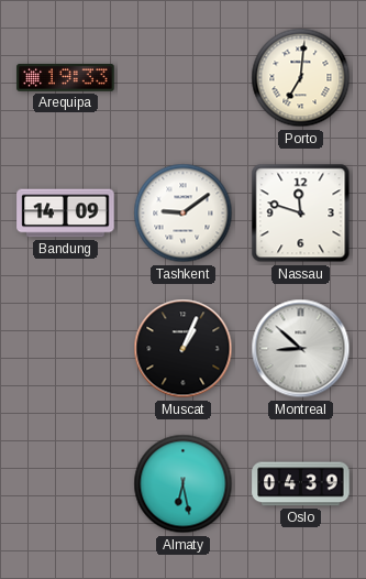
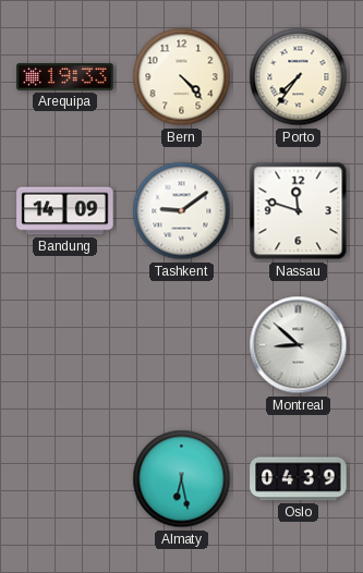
Bern: none -> 4:23
Porto: 7:01 -> 7:36
Muscat: 1:04 -> none
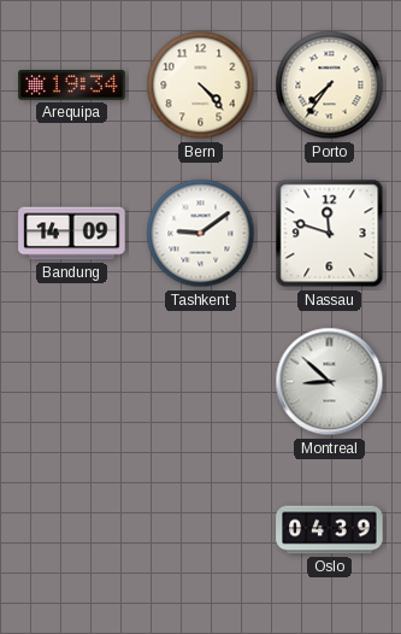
Arequipa: 19:33 -> 19:34
Almaty: 6:28 -> none
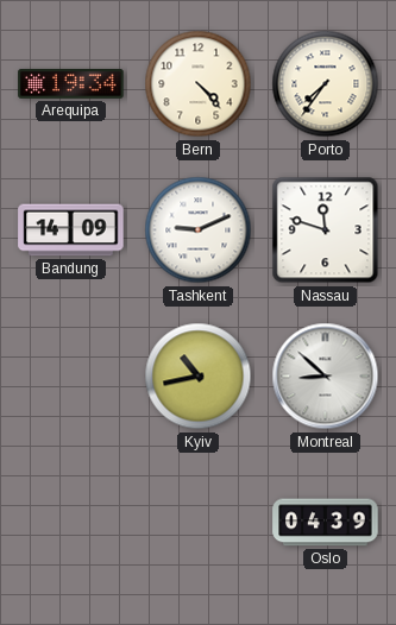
Tashkent: 9:09 -> 9:11
Kyiv: none -> 10:43
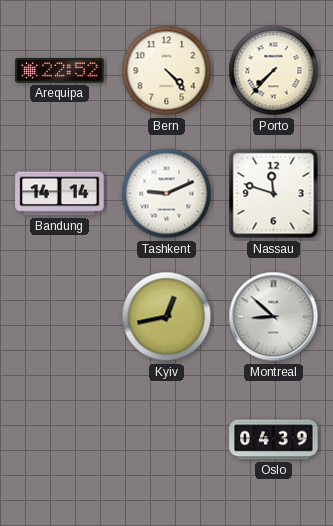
Arequipa: 19:34 -> 22:52
Porto: 7:36 -> 7:37
Bandung: 14:09 -> 14:14
Kyiv: 10:43 -> 12:43
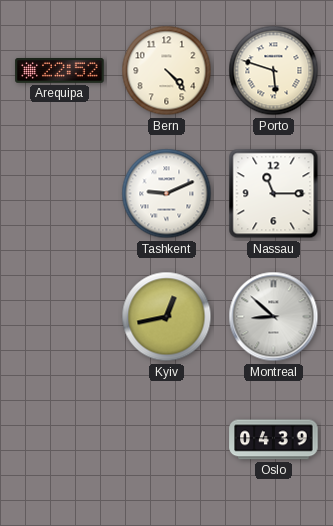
Porto: 7:37 -> 5:48
Bandung: 14:14 -> none
Nassau: 11:48 -> 11:15
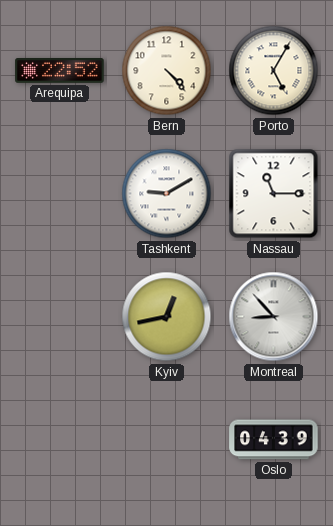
Porto: 5:48 -> 5:05
Tashkent: 9:11 -> 9:10
Montreal: 8:52 -> 8:53
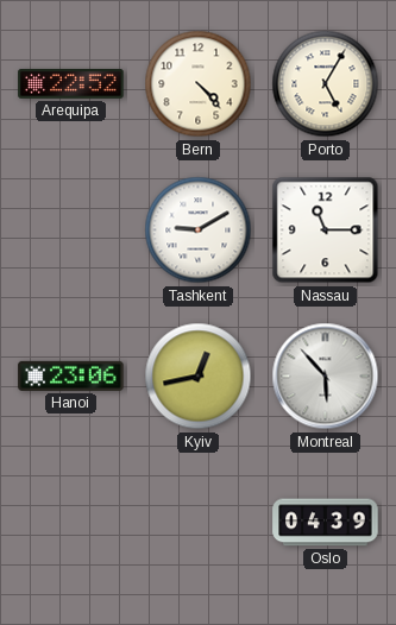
Hanoi: none -> 23:06
Montreal: 8:53 -> 5:53
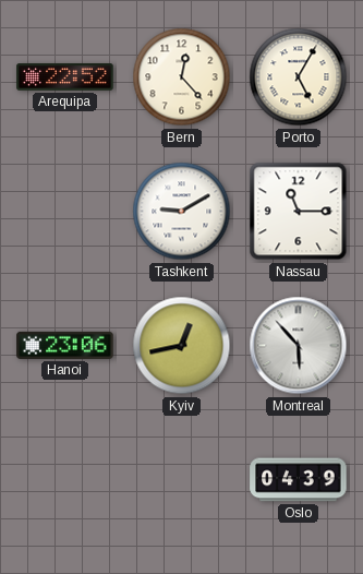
Bern: 4:23 -> 12:23
